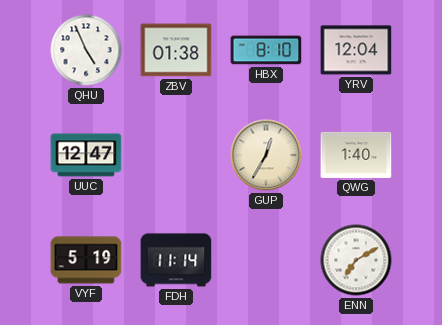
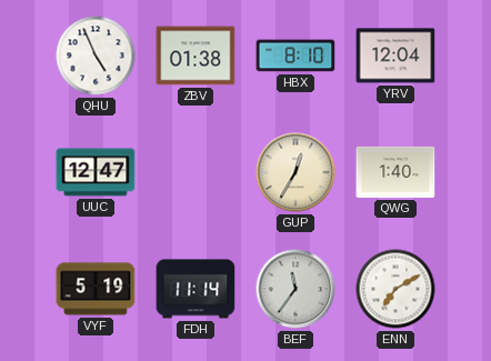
BEF: none -> 11:36
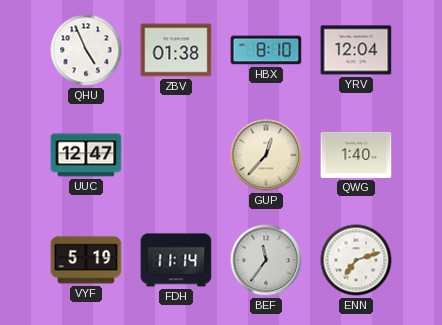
GUP: 12:35 -> 12:37
ENN: 7:10 -> 7:12
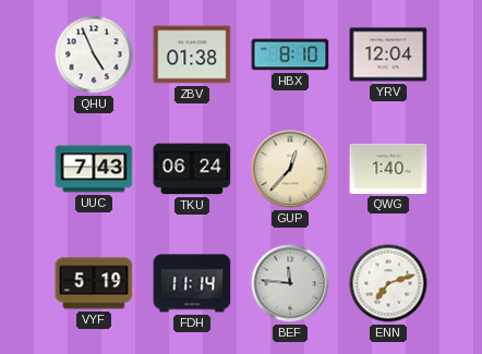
UUC: 12:47 -> 7:43
TKU: none -> 06:24
BEF: 11:36 -> 11:46
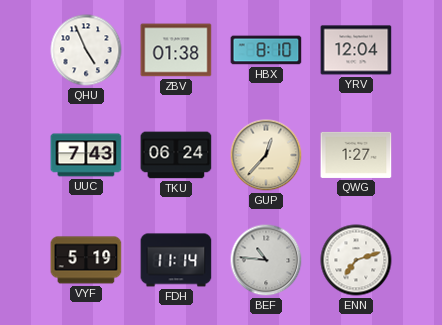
QWG: 1:40 -> 1:27
BEF: 11:46 -> 10:46
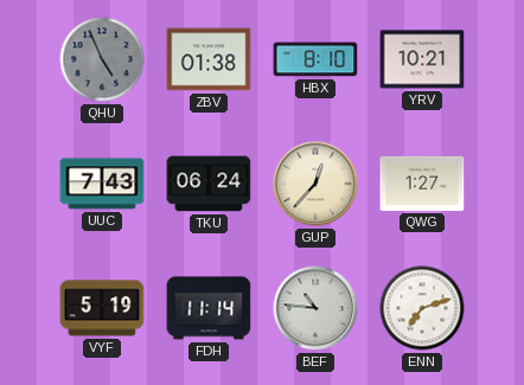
QHU dial: white -> grey
YRV: 12:04 -> 10:21
